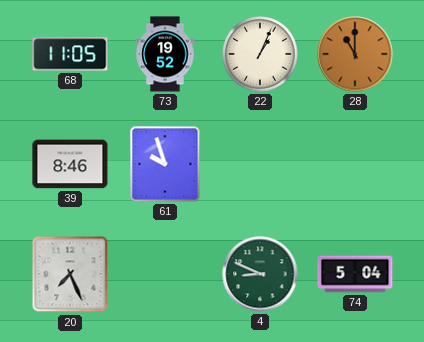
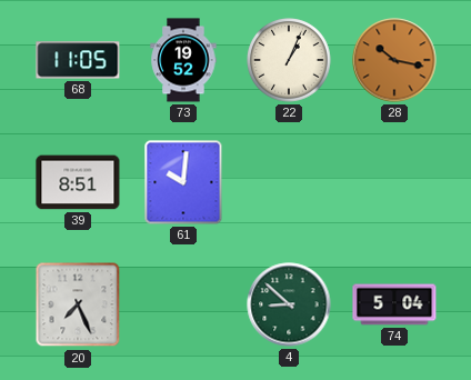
28: 11:00 -> 10:17
39: 8:46 -> 8:51
61: 9:57 -> 10:01
4: 8:49 -> 8:52
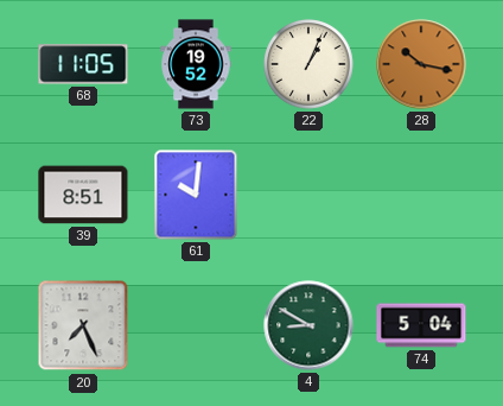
4: 8:52 -> 8:50
